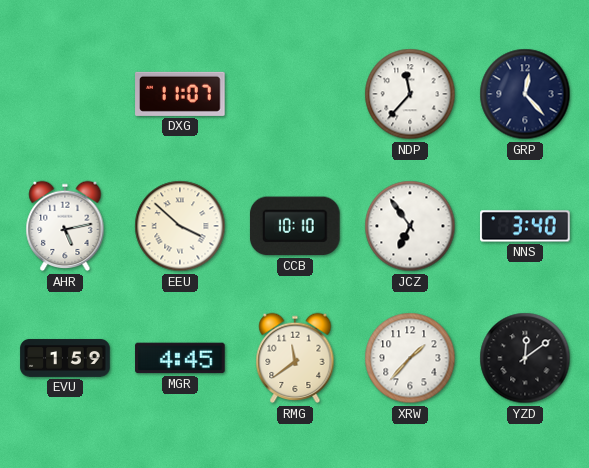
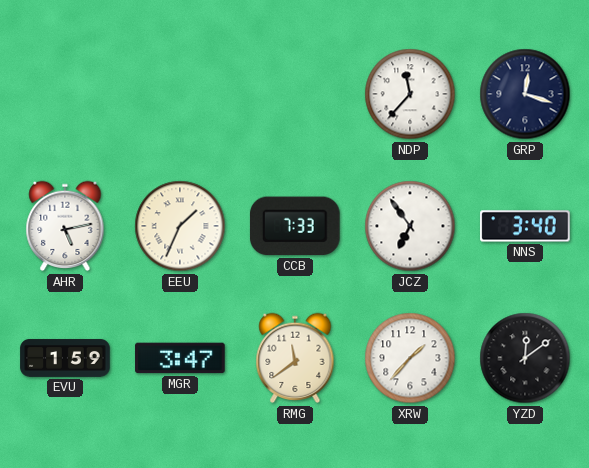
DXG: 11:07 -> none
GRP: 12:23 -> 12:18
EEU: 3:52 -> 1:34
CCB: 10:10 -> 7:33
MGR: 4:45 -> 3:47
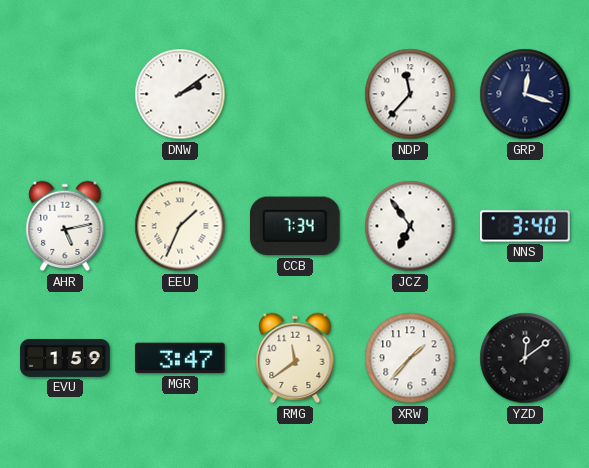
DNW: none -> 2:09
CCB: 7:33 -> 7:34
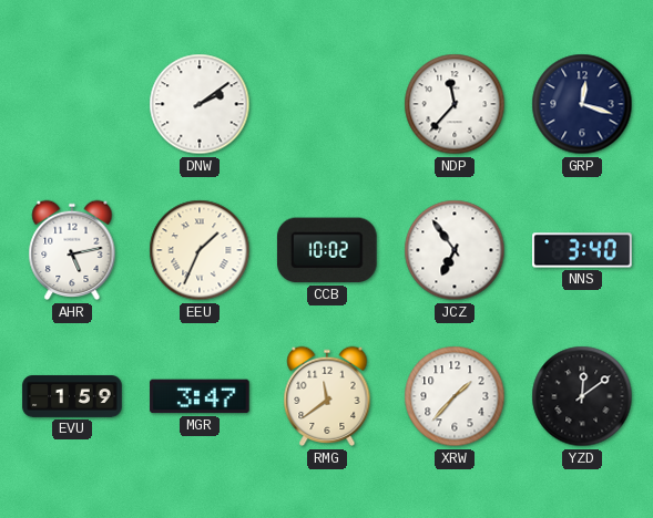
CCB: 7:34 -> 10:02
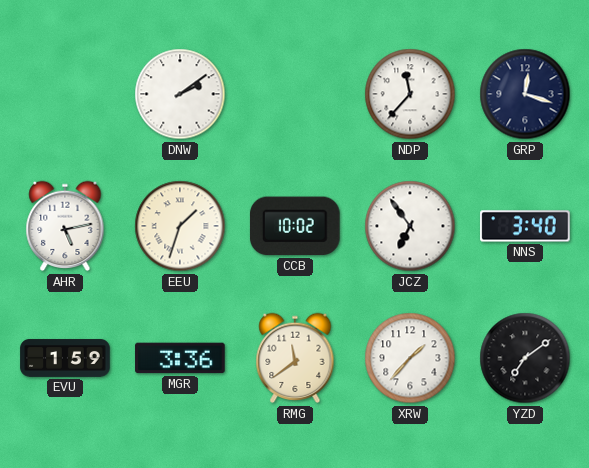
EEU: 1:34 -> 1:33
MGR: 3:47 -> 3:36
YZD: 12:09 -> 7:09
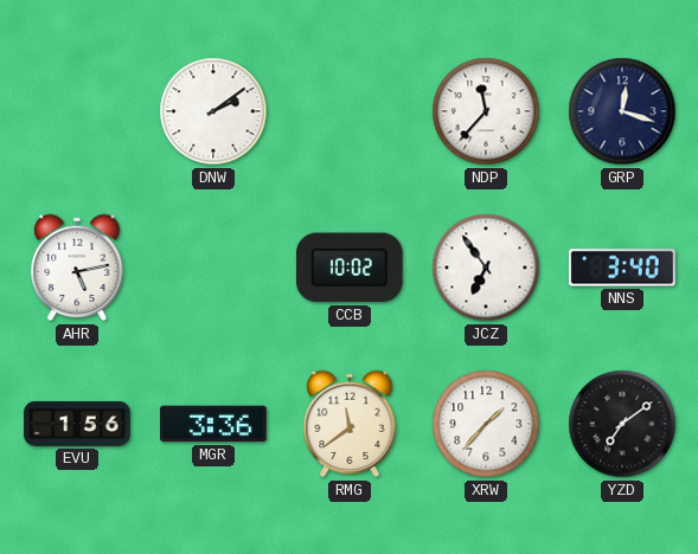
EEU: 1:33 -> none
EVU: 1:59 -> 1:56
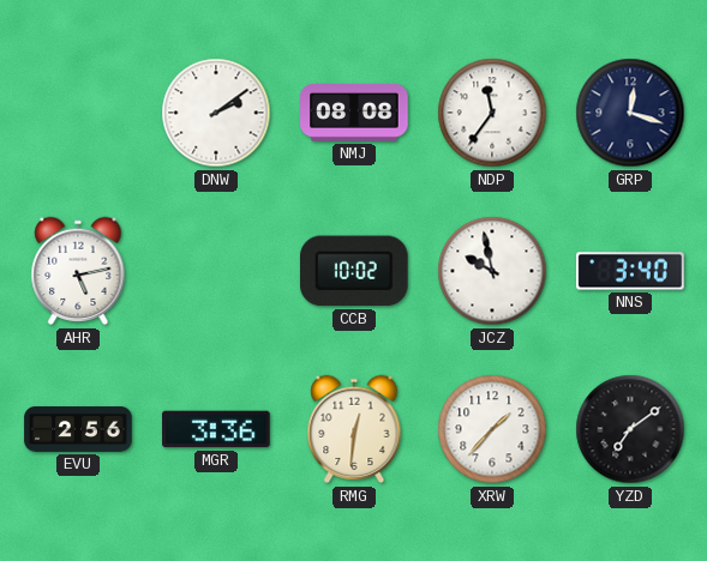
NMJ: none -> 08:08
NDP: 11:37 -> 11:36
JCZ: 6:54 -> 9:58
EVU: 1:56 -> 2:56
RMG: 11:39 -> 12:31
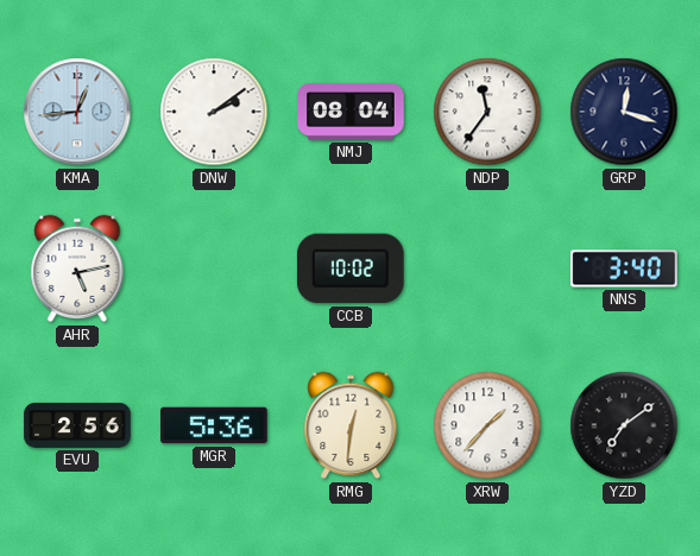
KMA: none -> 12:44
NMJ: 08:08 -> 08:04
JCZ: 9:58 -> none
MGR: 3:36 -> 5:36
